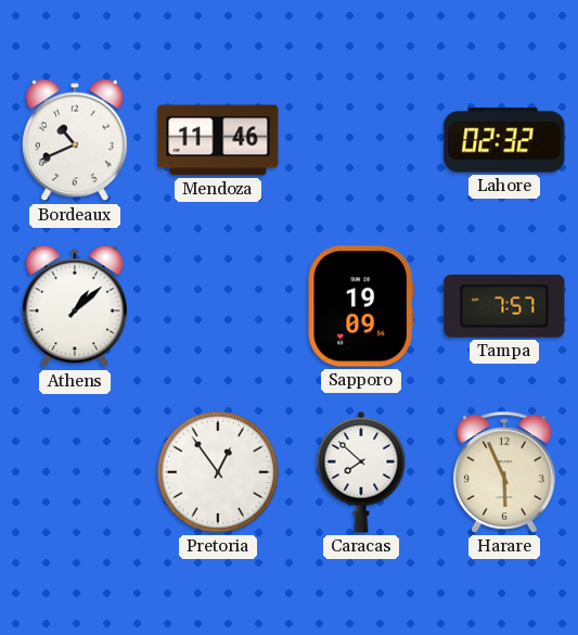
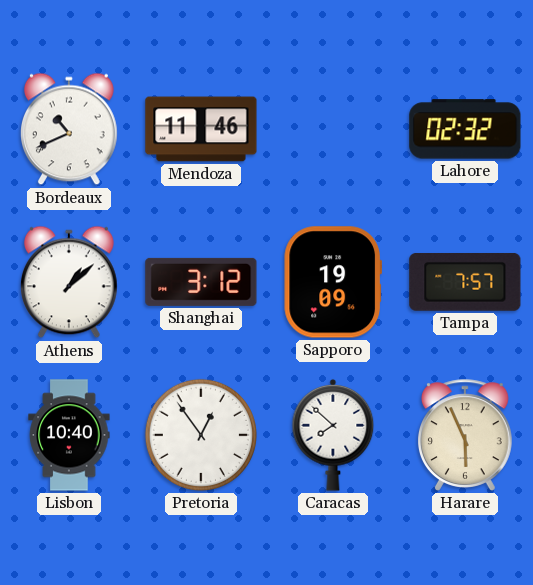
Shanghai: none -> 3:12
Lisbon: none -> 10:40
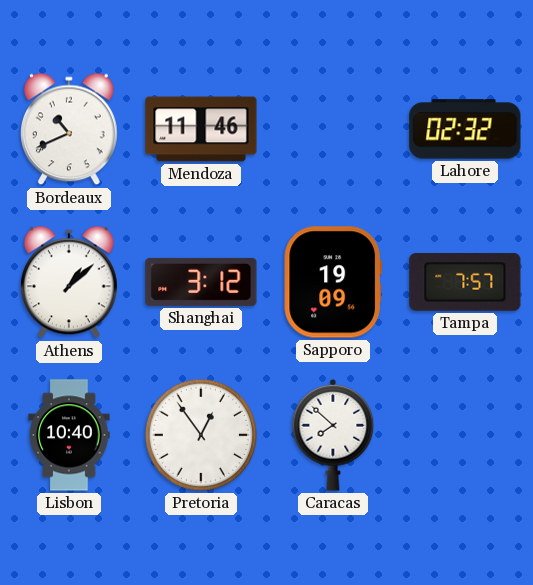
Harare: 5:56 -> none
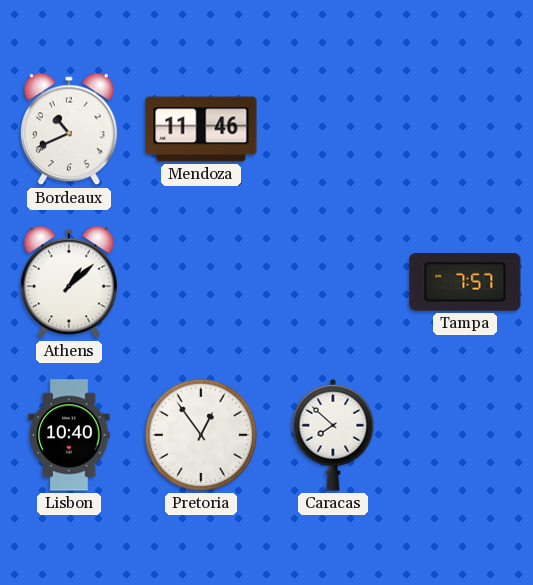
Lahore: 02:32 -> none
Shanghai: 3:12 -> none
Sapporo: 19:09 -> none
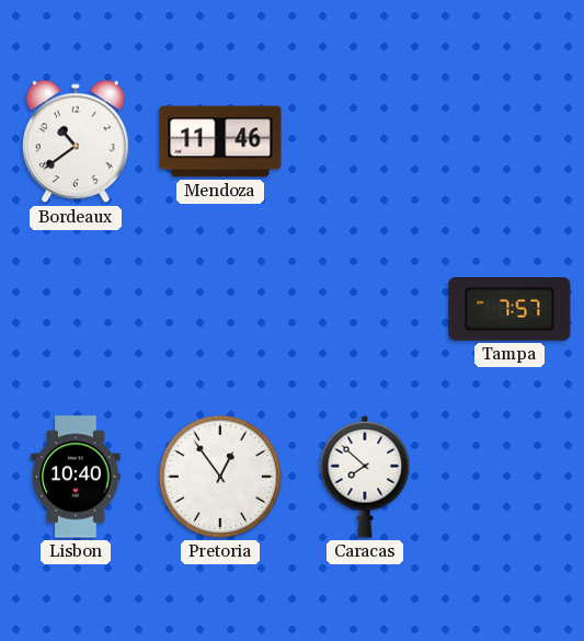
Bordeaux: 10:41 -> 10:39
Athens: 1:08 -> none
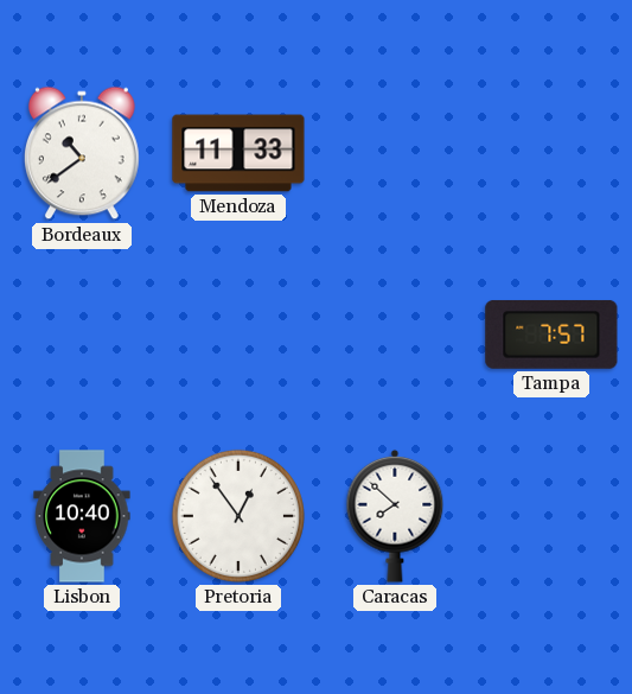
Mendoza: 11:46 -> 11:33
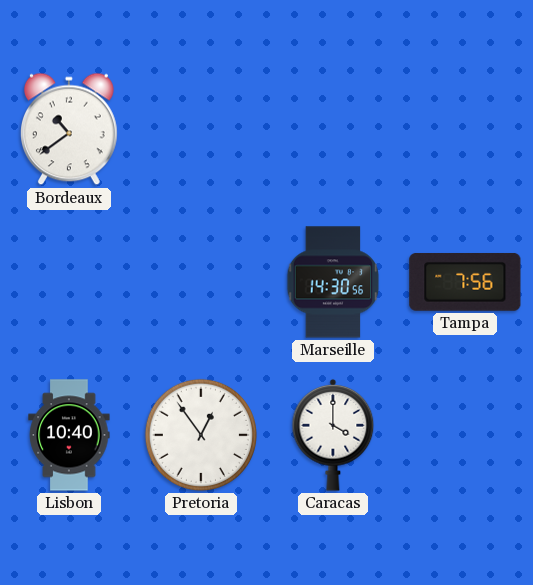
Mendoza: 11:33 -> none
Marseille: none -> 14:30
Tampa: 7:57 -> 7:56
Caracas: 7:52 -> 4:00
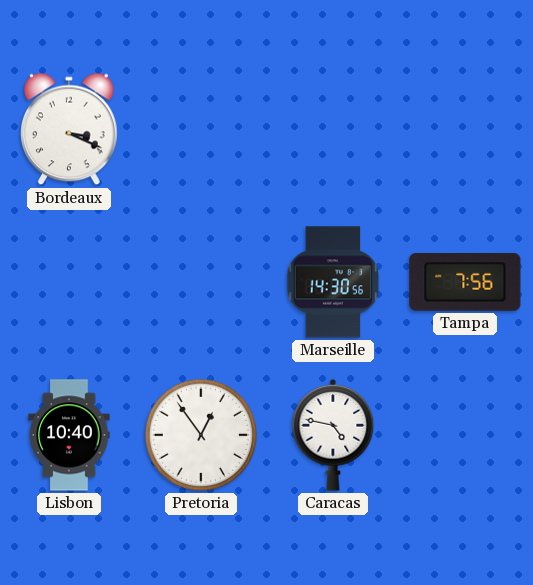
Bordeaux: 10:39 -> 3:19
Caracas: 4:00 -> 4:47
